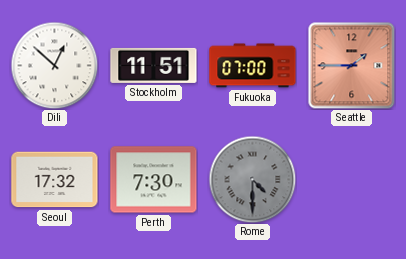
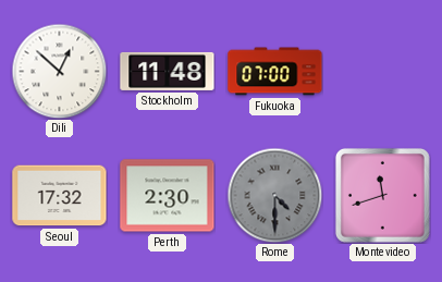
Stockholm: 11:51 -> 11:48
Seattle: 1:45 -> none
Perth: 7:30 -> 2:30
Montevideo: none -> 11:42
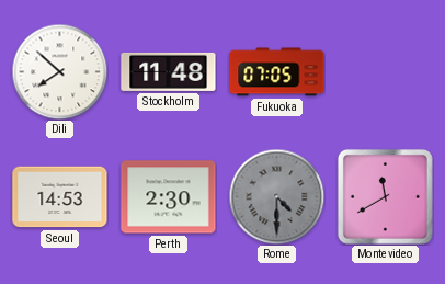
Dili: 12:52 -> 7:52
Fukuoka: 07:00 -> 07:05
Seoul: 17:32 -> 14:53
Montevideo: 11:42 -> 11:40
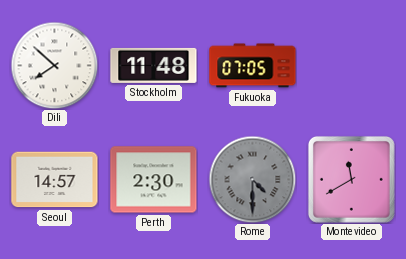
Seoul: 14:53 -> 14:57
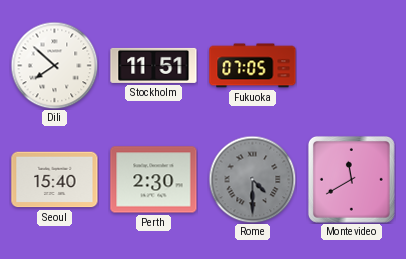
Stockholm: 11:48 -> 11:51
Seoul: 14:57 -> 15:40
